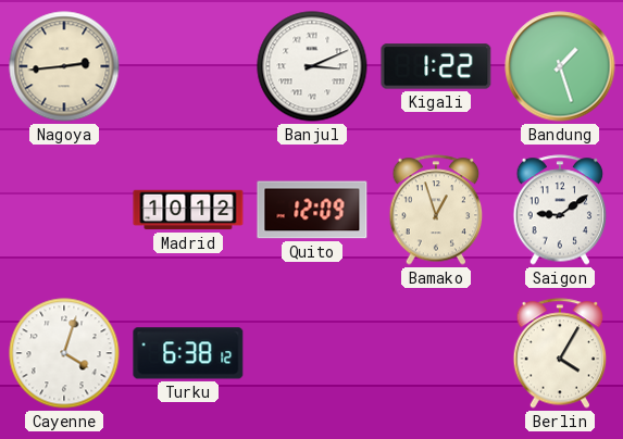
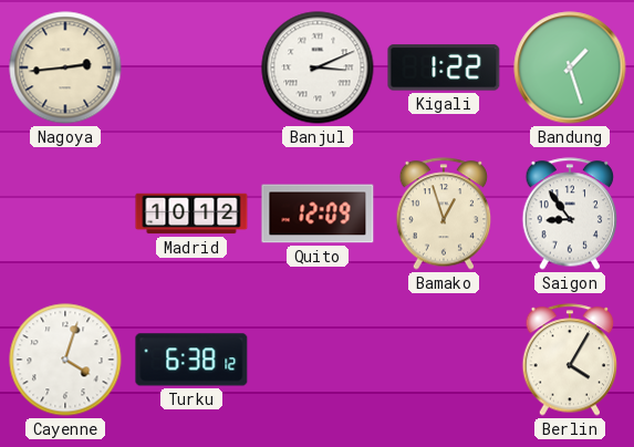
Saigon: 9:09 -> 8:54
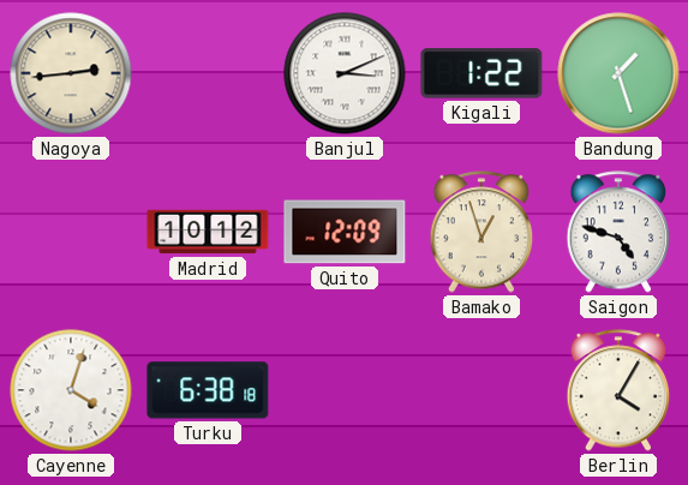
Saigon: 8:54 -> 4:48
Turku: 6:38:12 -> 6:38:18
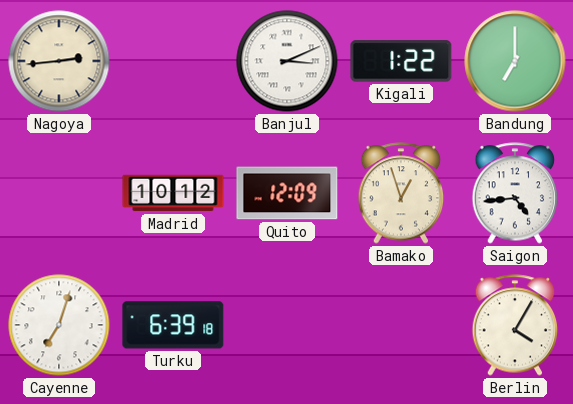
Bandung: 1:27 -> 7:00
Saigon: 4:48 -> 4:44
Cayenne: 4:03 -> 7:03
Turku: 6:38 -> 6:39
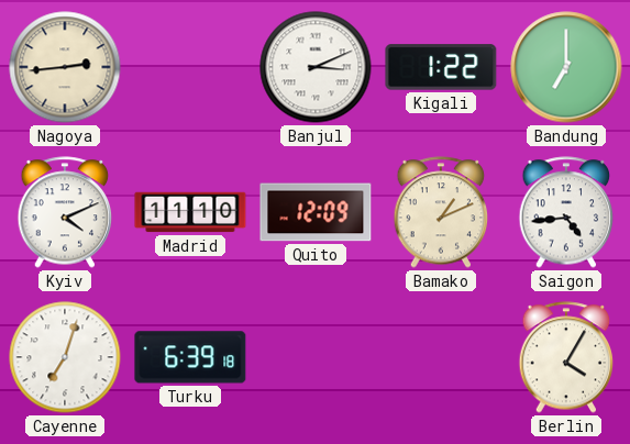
Kyiv: none -> 4:11
Madrid: 10:12 -> 11:10
Bamako: 12:57 -> 1:11
